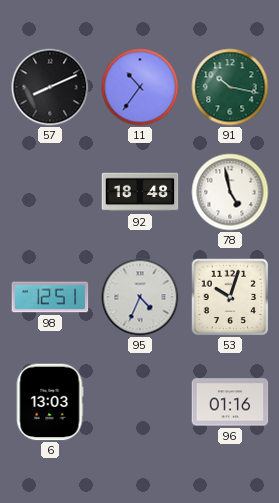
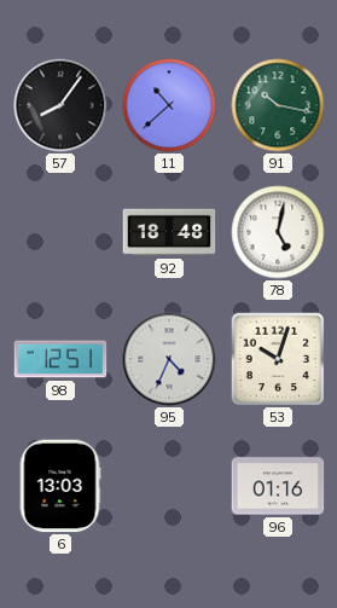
57: 8:11 -> 8:06
11: 10:36 -> 10:38
78: 4:58 -> 5:02
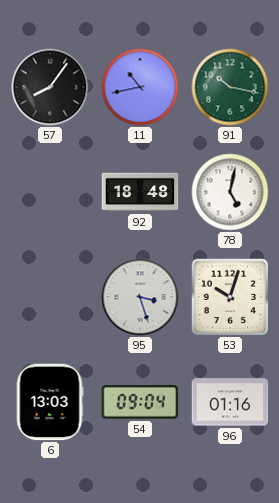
11: 10:38 -> 10:43
98: 12:51 -> none
95: 4:34 -> 3:27
54: none -> 09:04
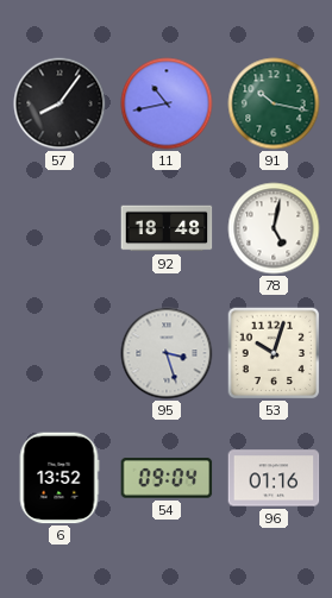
6: 13:03 -> 13:52
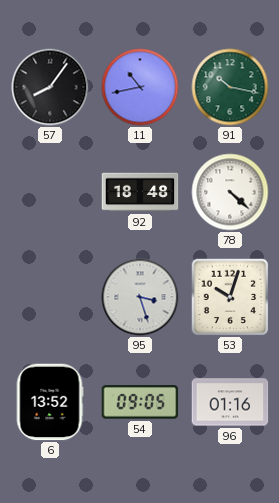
78: 5:02 -> 4:22
54: 09:04 -> 09:05
